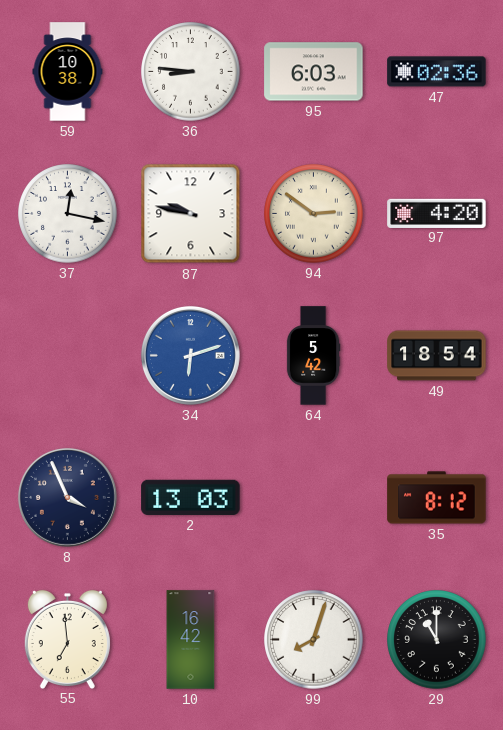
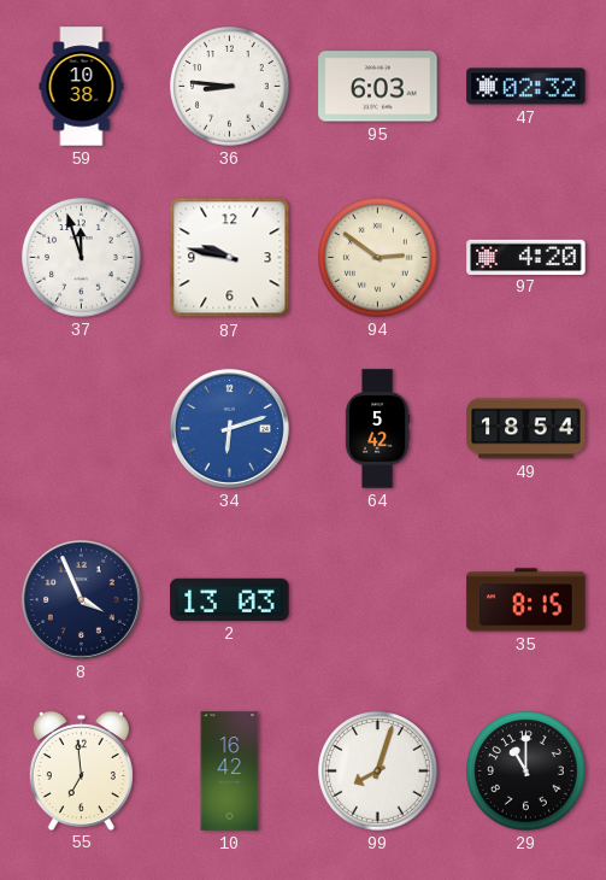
47: 02:36 -> 02:32
37: 12:17 -> 11:57
35: 8:12 -> 8:15
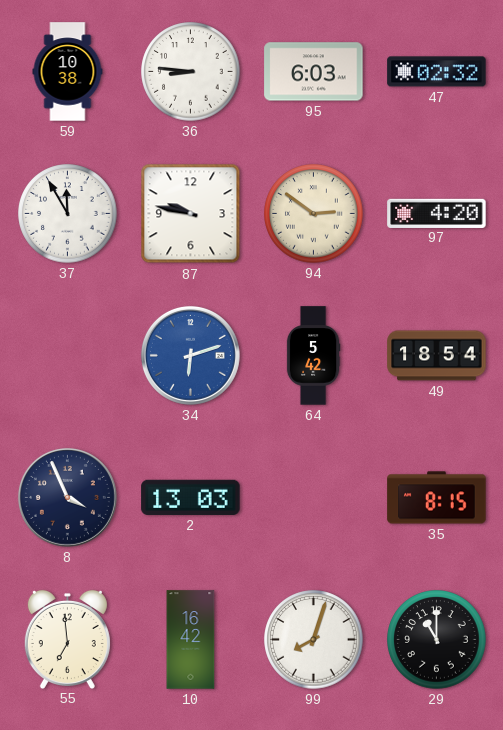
37: 11:57 -> 11:55
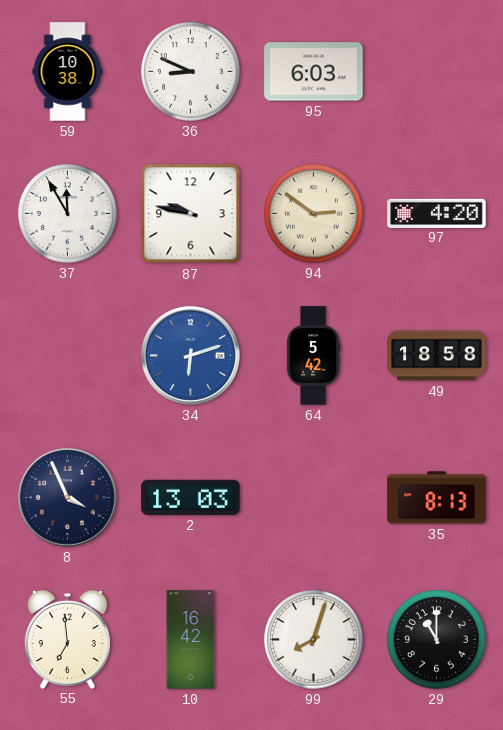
36: 8:46 -> 8:49
47: 02:32 -> none
49: 18:54 -> 18:58
35: 8:15 -> 8:13
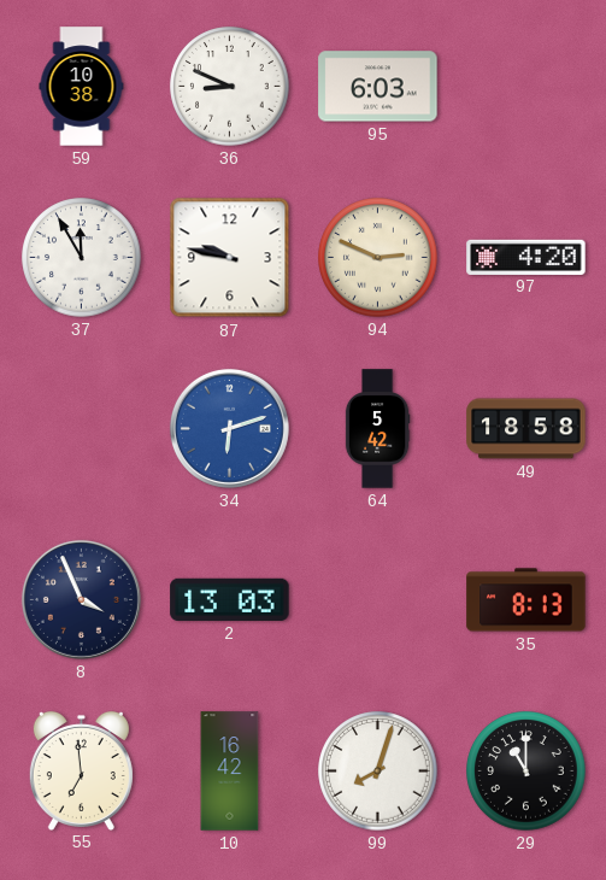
94: 2:51 -> 2:49
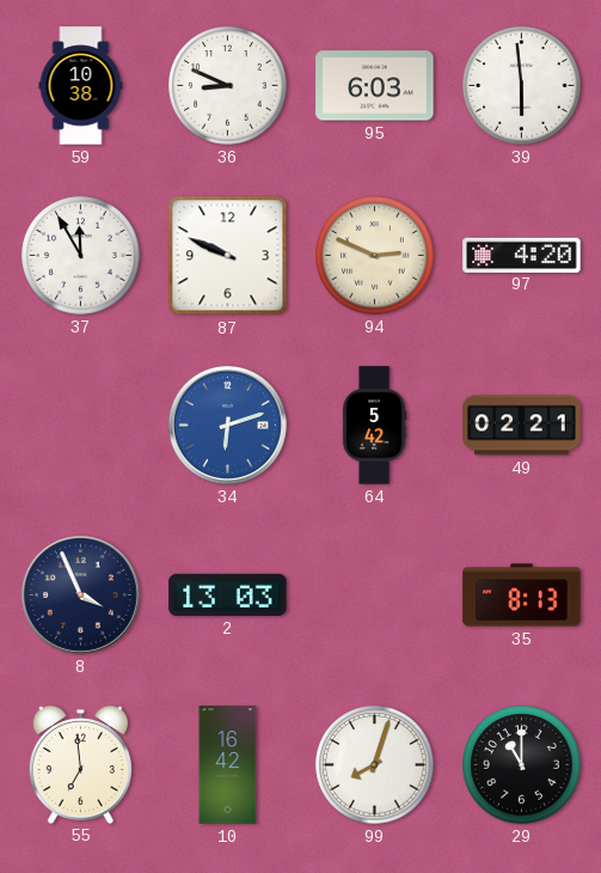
39: none -> 5:59
87: 9:47 -> 9:49
49: 18:58 -> 02:21
